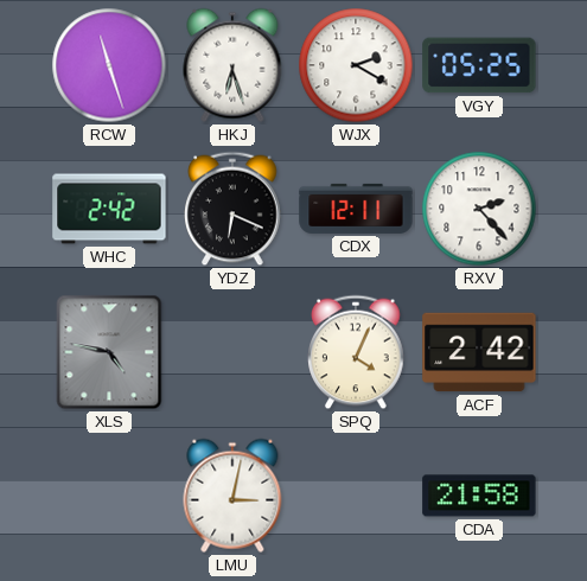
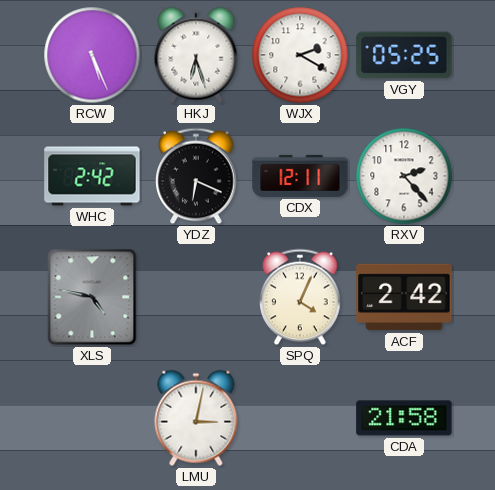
RCW: 11:27 -> 5:26
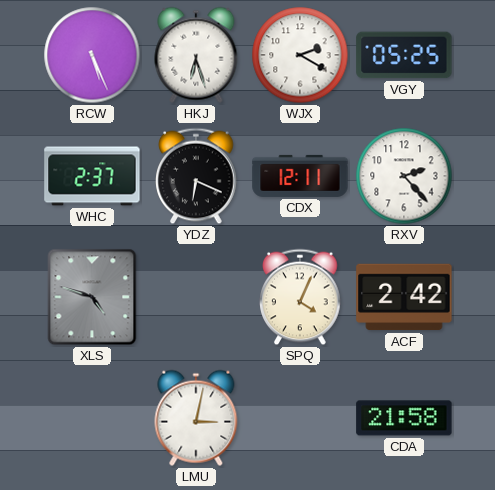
WHC: 2:42 -> 2:37
XLS: 4:47 -> 4:48
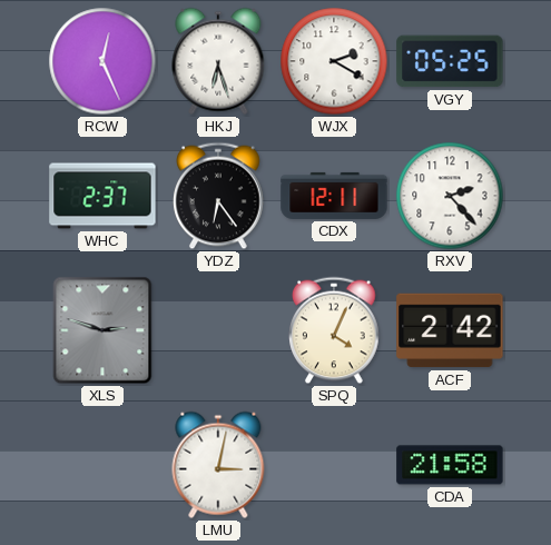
RCW: 5:26 -> 12:26
YDZ: 6:19 -> 6:24
XLS: 4:48 -> 2:48
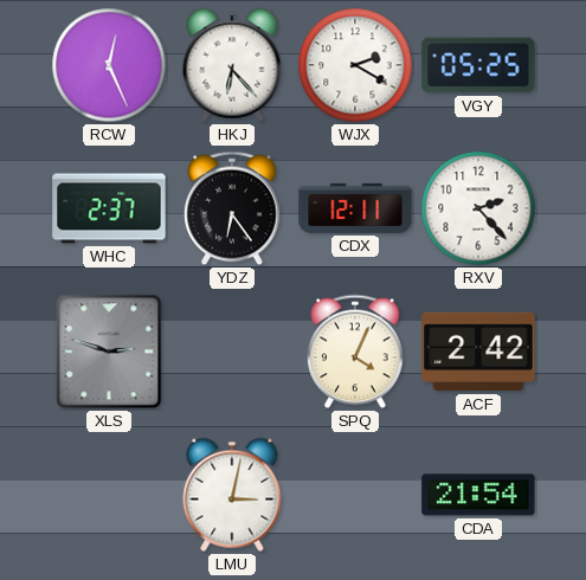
HKJ: 6:27 -> 6:23
CDA: 21:58 -> 21:54
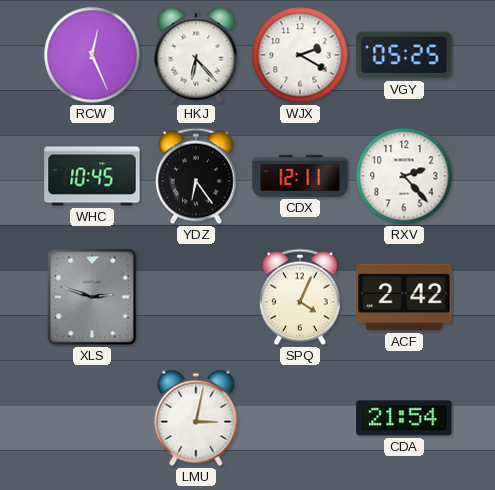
WHC: 2:37 -> 10:45
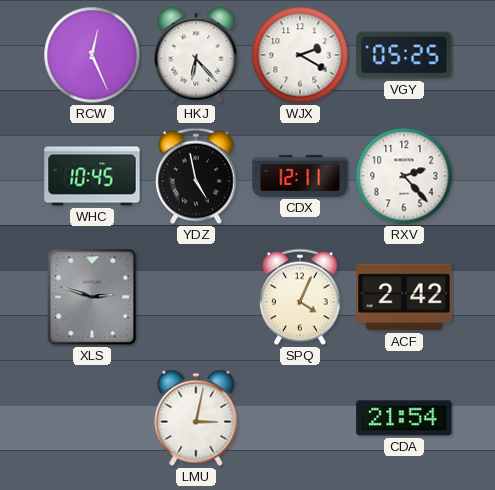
YDZ: 6:24 -> 4:58
